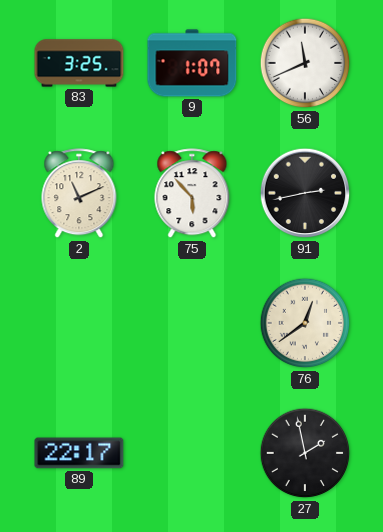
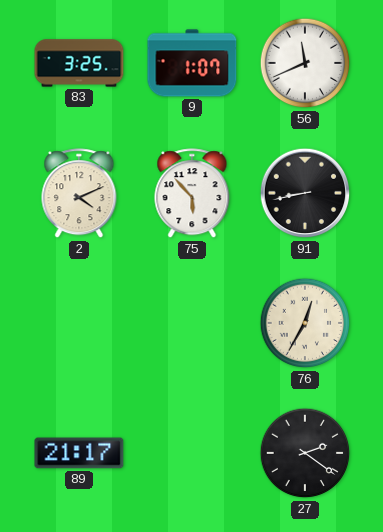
2: 11:11 -> 4:11
91: 2:43 -> 8:43
76: 12:39 -> 12:35
89: 22:17 -> 21:17
27: 1:58 -> 2:21
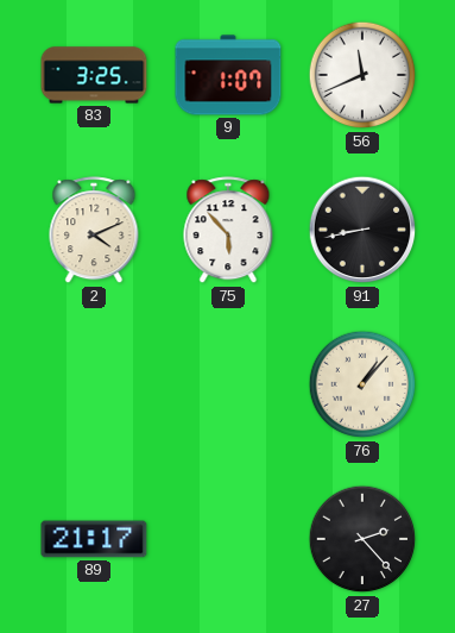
76: 12:35 -> 1:07
27: 2:21 -> 2:23
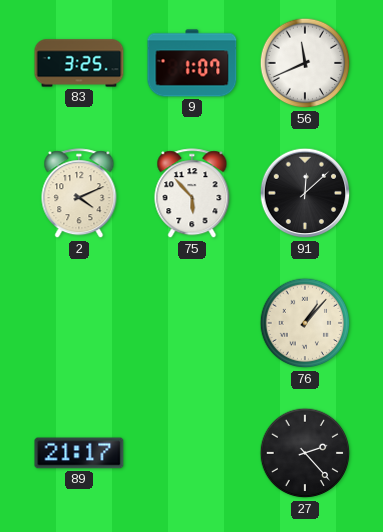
91: 8:43 -> 12:08
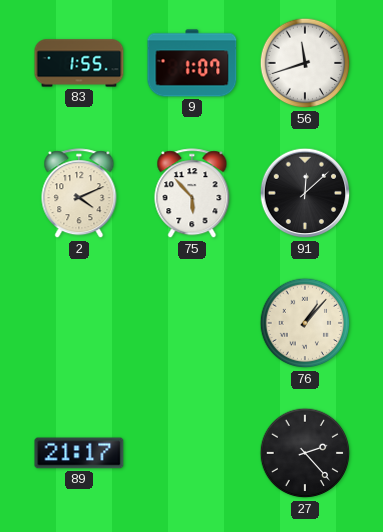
83: 3:25 -> 1:55
56: 11:41 -> 11:42
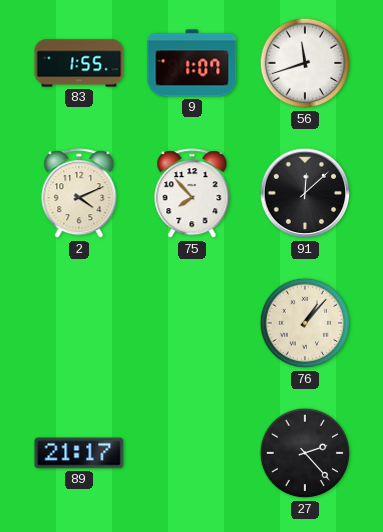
75: 5:53 -> 7:53
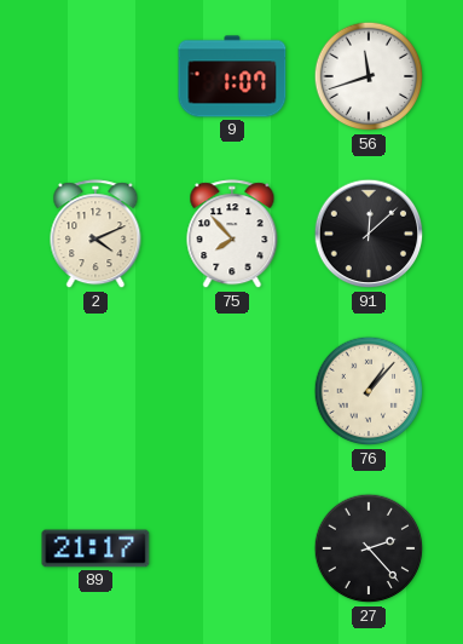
83: 1:55 -> none
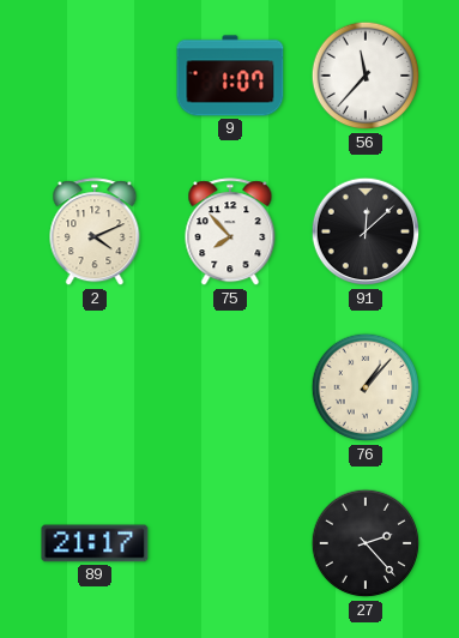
56: 11:42 -> 11:37
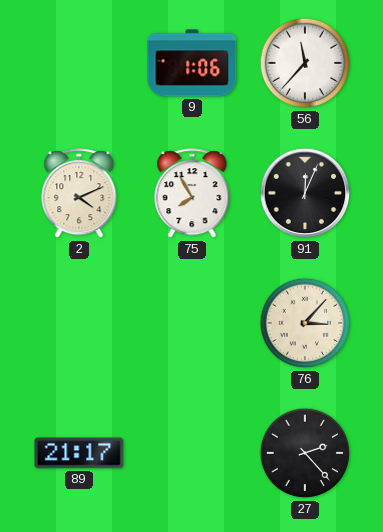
9: 1:07 -> 1:06
75: 7:53 -> 7:55
91: 12:08 -> 12:04
76: 1:07 -> 3:07
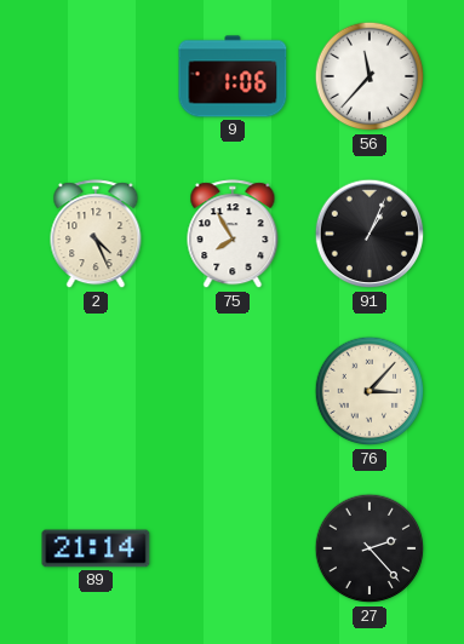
2: 4:11 -> 4:26
91: 12:04 -> 1:04
89: 21:17 -> 21:14
